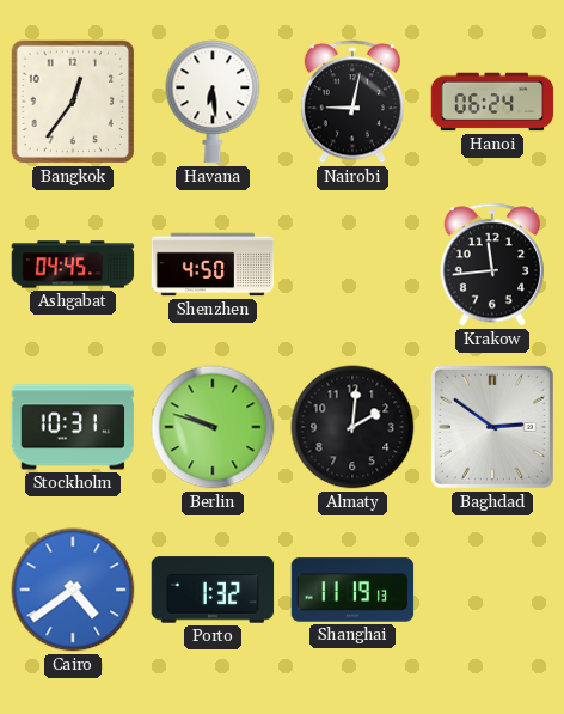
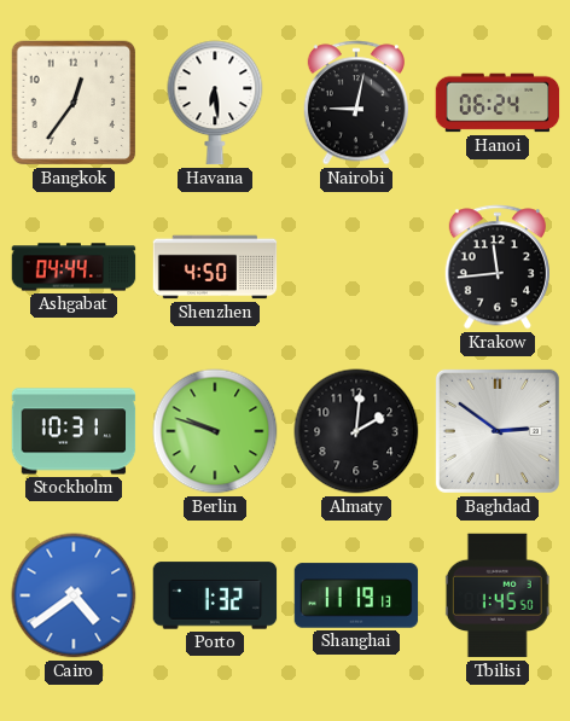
Ashgabat: 04:45 -> 04:44
Tbilisi: none -> 1:45
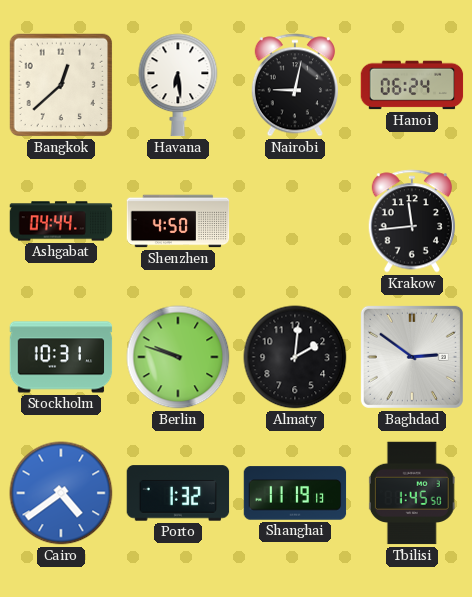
Bangkok: 12:36 -> 12:38
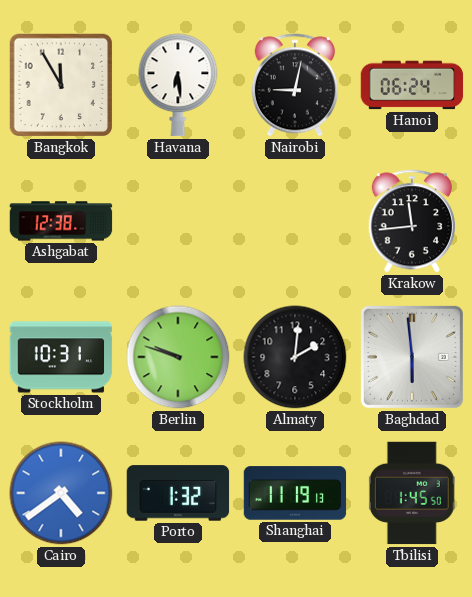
Bangkok: 12:38 -> 11:55
Ashgabat: 04:44 -> 12:38
Shenzhen: 4:50 -> none
Baghdad: 2:51 -> 5:59
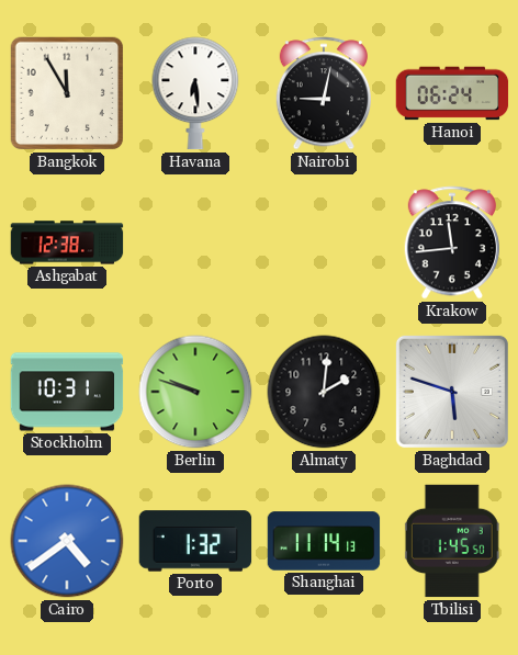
Baghdad: 5:59 -> 5:48
Shanghai: 11:19 -> 11:14
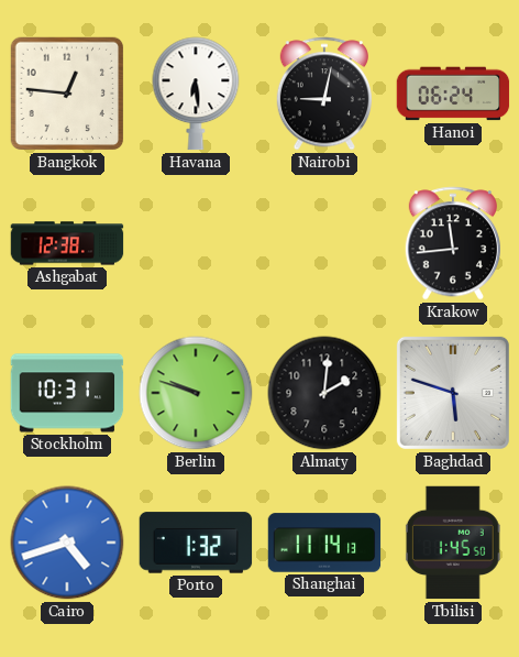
Bangkok: 11:55 -> 12:46
Cairo: 4:39 -> 4:42
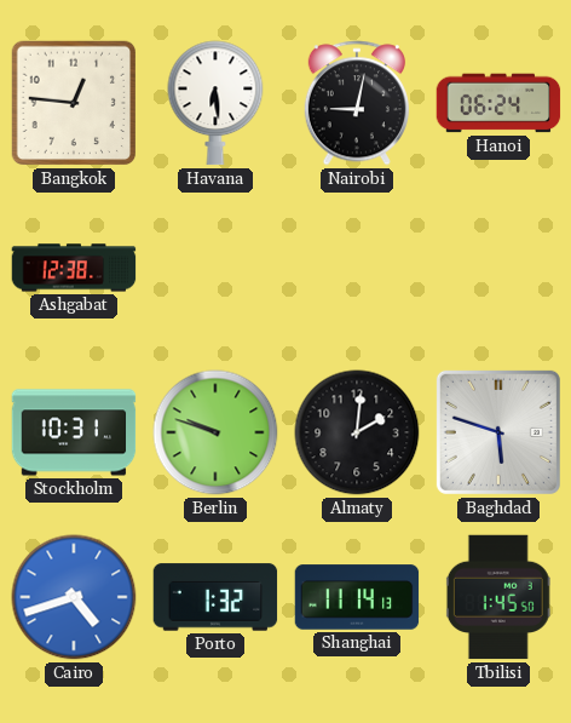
Krakow: 11:44 -> none
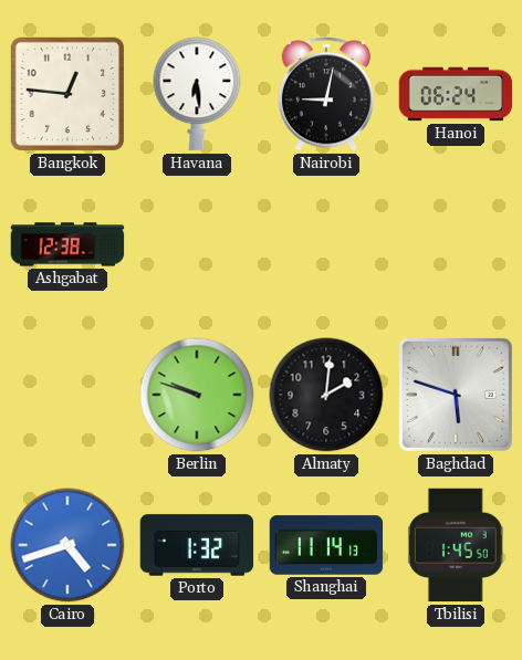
Stockholm: 10:31 -> none
